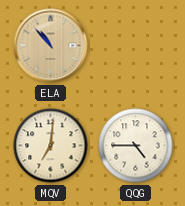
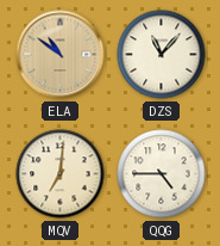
ELA: 10:53 -> 10:51
DZS: none -> 11:07
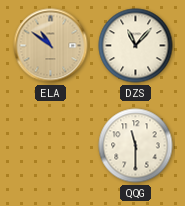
MQV: 7:01 -> none
QQG: 4:45 -> 11:30
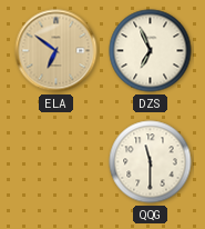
ELA: 10:51 -> 6:51
DZS: 11:07 -> 6:56
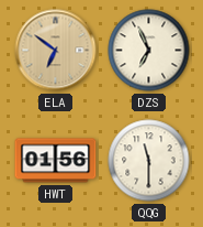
HWT: none -> 01:56
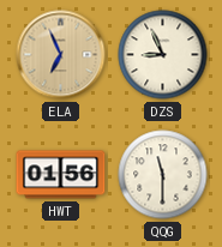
ELA: 6:51 -> 6:56
DZS: 6:56 -> 8:56
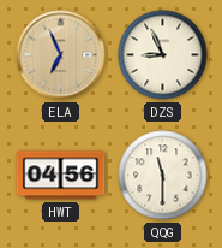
HWT: 01:56 -> 04:56
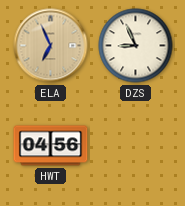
QQG: 11:30 -> none
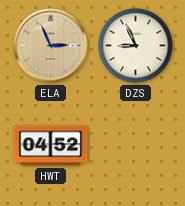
ELA: 6:56 -> 2:56
HWT: 04:56 -> 04:52
